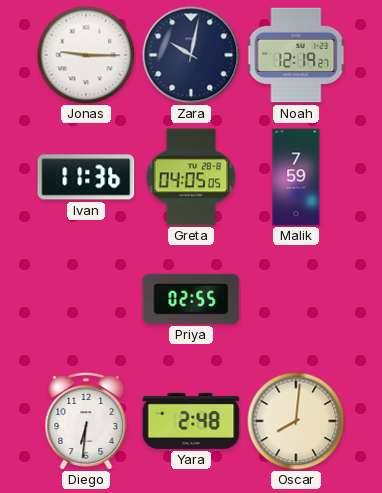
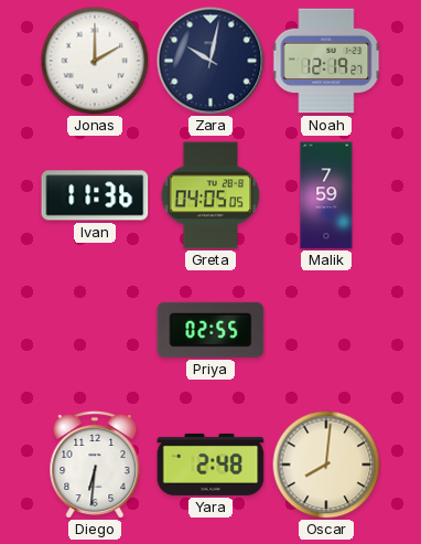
Jonas: 9:15 -> 2:00
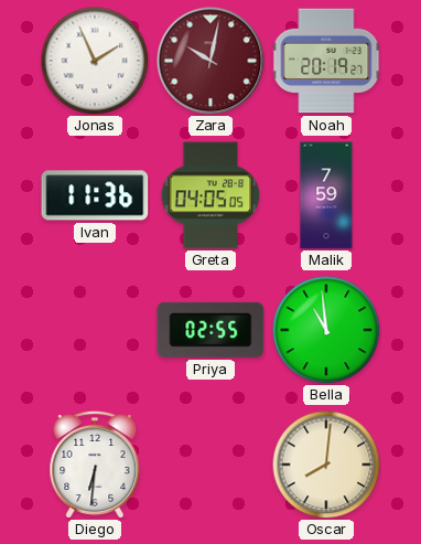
Jonas: 2:00 -> 1:56
Zara dial: navy -> burgundy
Noah: 12:19 -> 20:19
Bella: none -> 10:59
Yara: 2:48 -> none
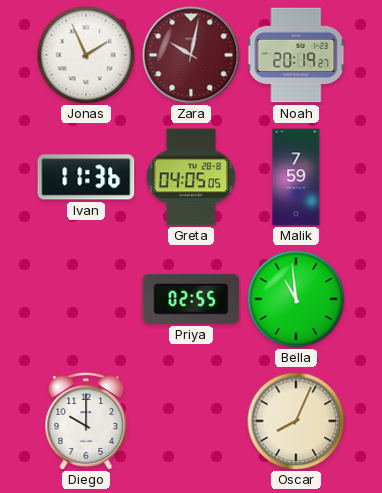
Diego: 6:31 -> 10:00
Oscar: 8:01 -> 8:04
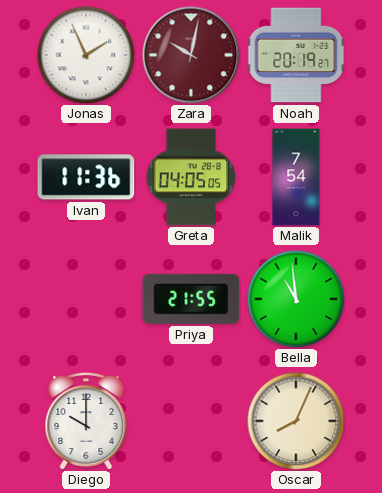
Malik: 7:59 -> 7:54
Priya: 02:55 -> 21:55
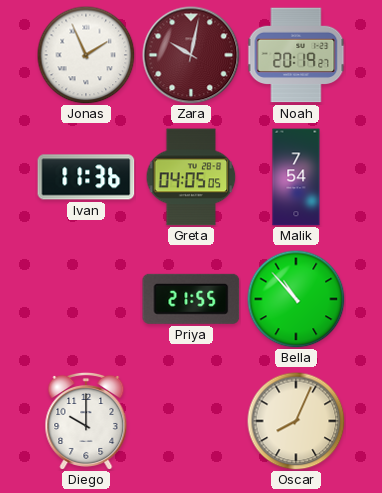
Bella: 10:59 -> 10:53
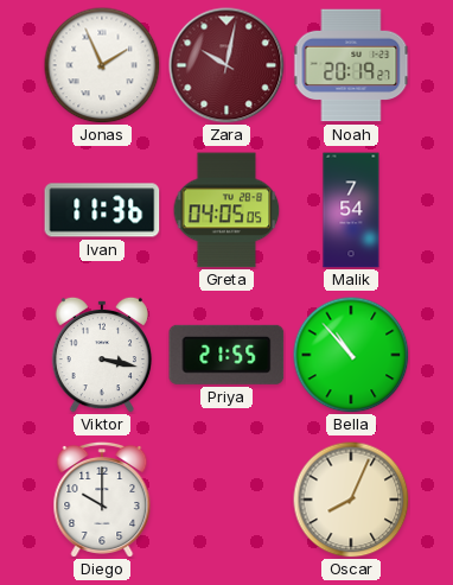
Viktor: none -> 3:17
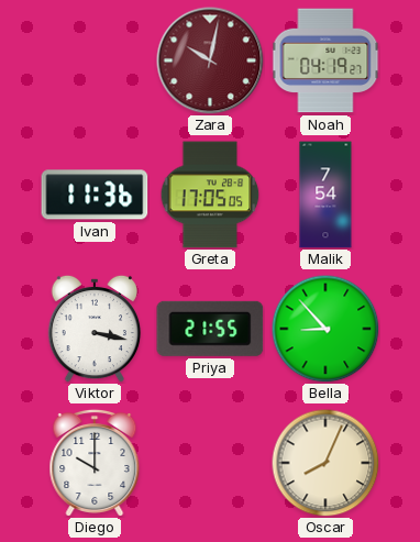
Jonas: 1:56 -> none
Noah: 20:19 -> 04:19
Greta: 04:05 -> 17:05
Bella: 10:53 -> 8:53
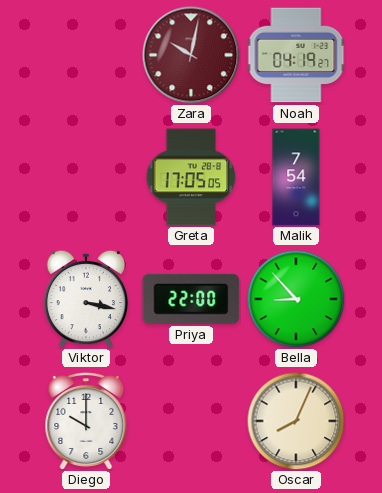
Ivan: 11:36 -> none
Priya: 21:55 -> 22:00
